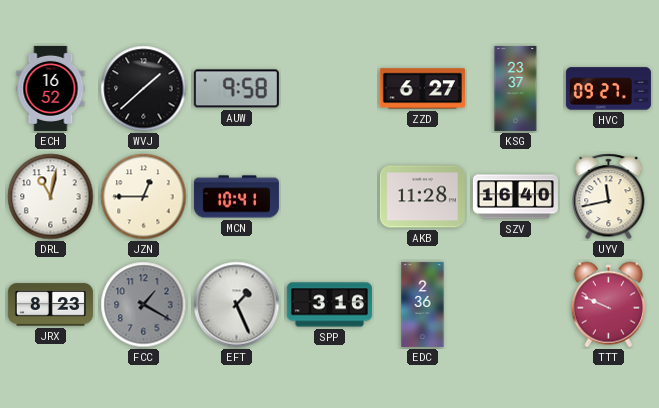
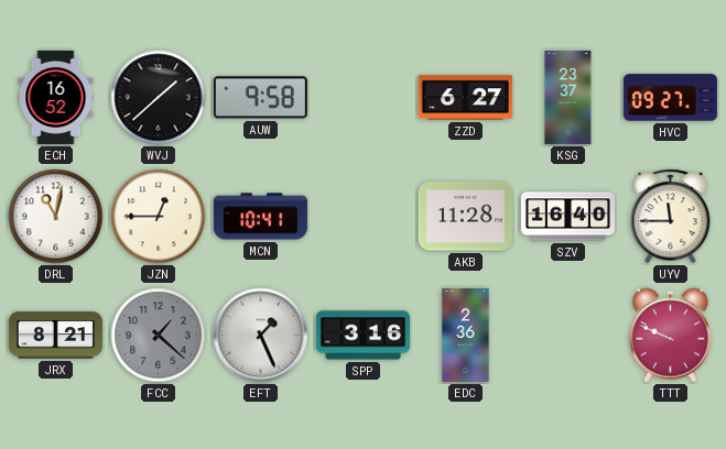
UYV: 11:43 -> 11:45
JRX: 8:23 -> 8:21
FCC: 1:20 -> 1:22
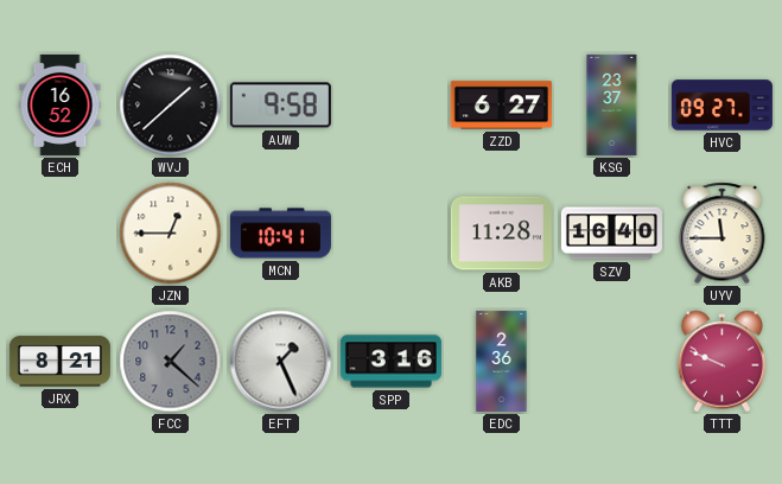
DRL: 11:02 -> none
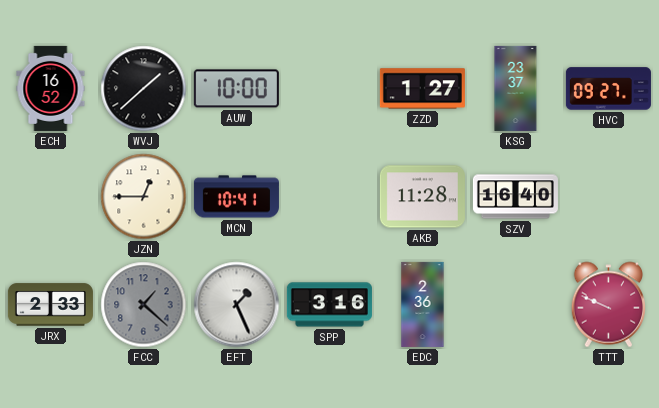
AUW: 9:58 -> 10:00
ZZD: 6:27 -> 1:27
UYV: 11:45 -> none
JRX: 8:21 -> 2:33
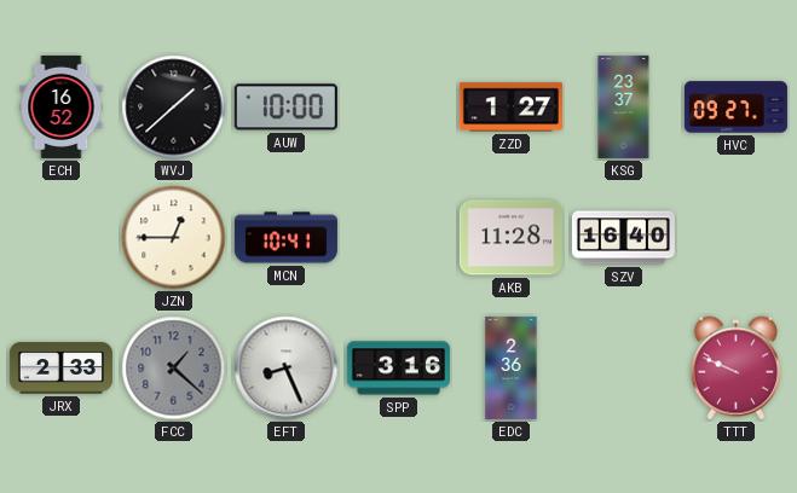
EFT: 1:26 -> 8:26
